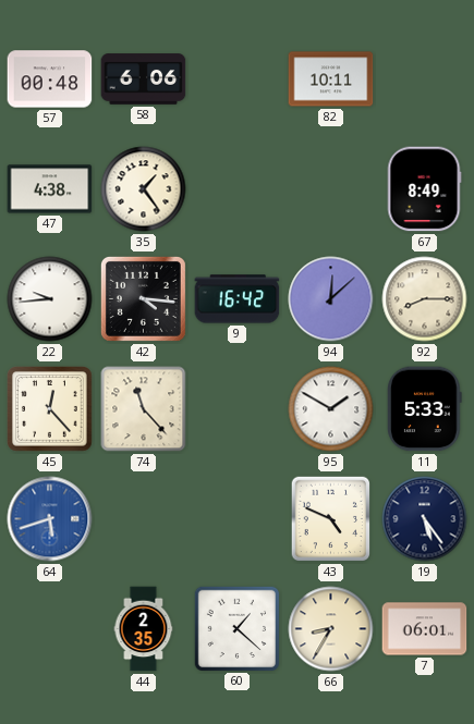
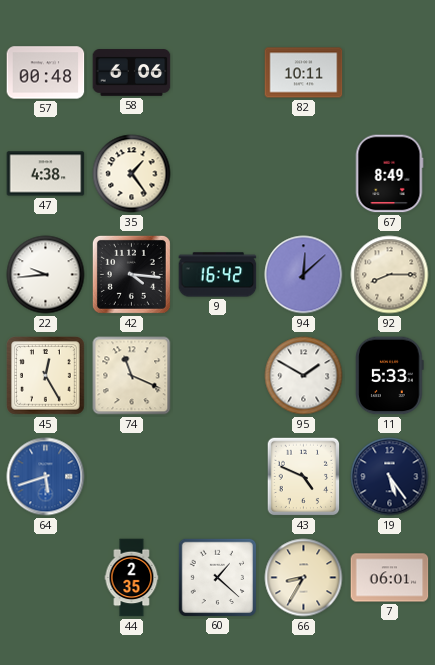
45: 12:23 -> 12:25
74: 11:23 -> 11:19
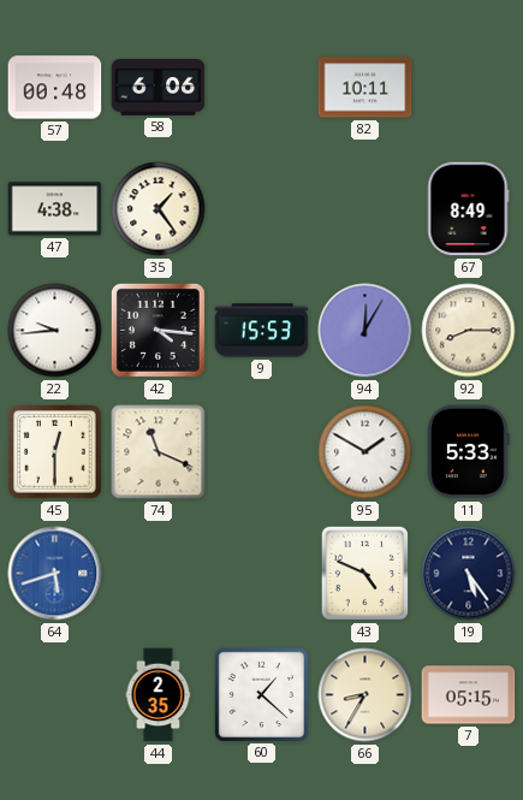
9: 16:42 -> 15:53
94: 12:08 -> 12:05
45: 12:25 -> 12:30
7: 06:01 -> 05:15
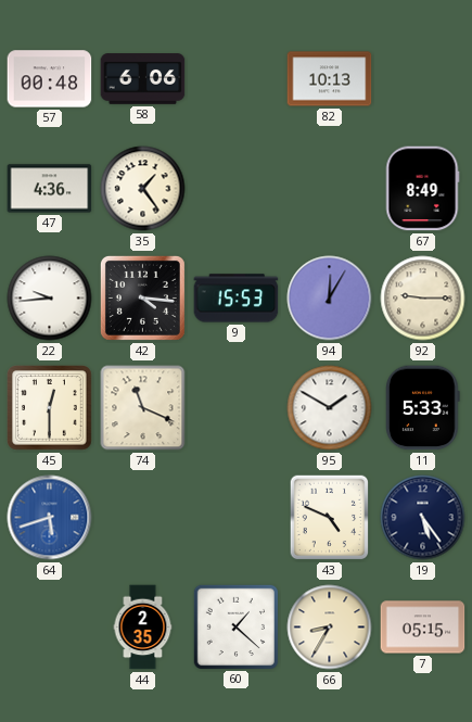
82: 10:11 -> 10:13
47: 4:38 -> 4:36
92: 8:15 -> 9:15
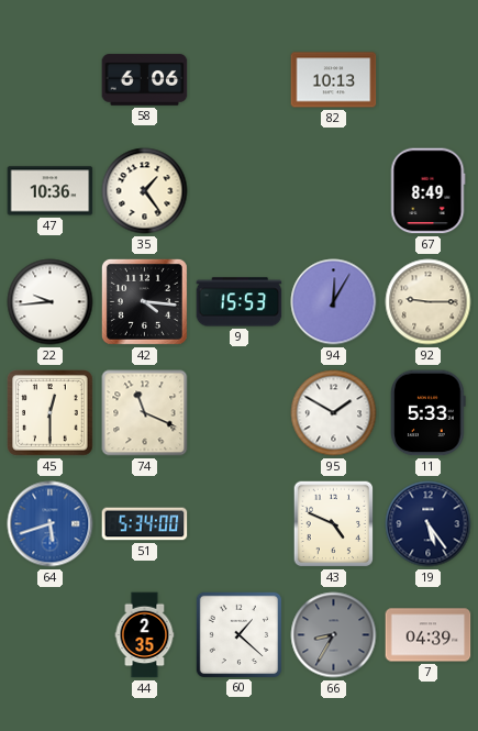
57: 00:48 -> none
47: 4:36 -> 10:36
51: none -> 5:34
66 dial: cream -> grey
7: 05:15 -> 04:39
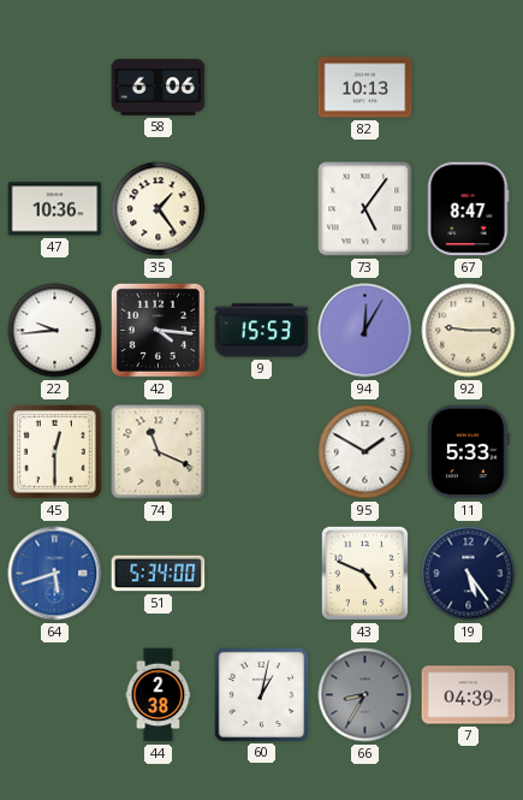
73: none -> 5:06
67: 8:49 -> 8:47
44: 2:35 -> 2:38
60: 1:22 -> 1:02
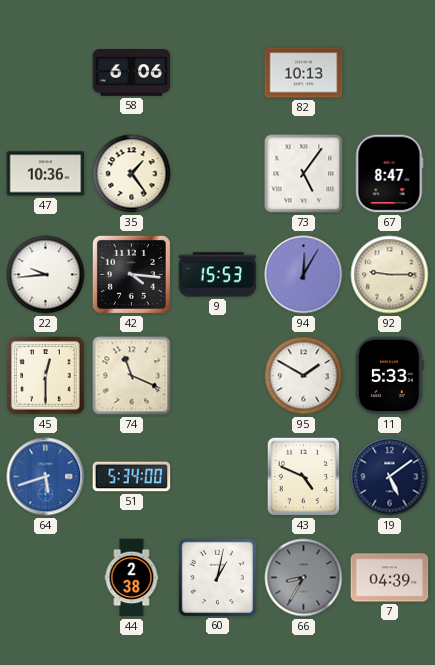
19: 5:24 -> 5:09
